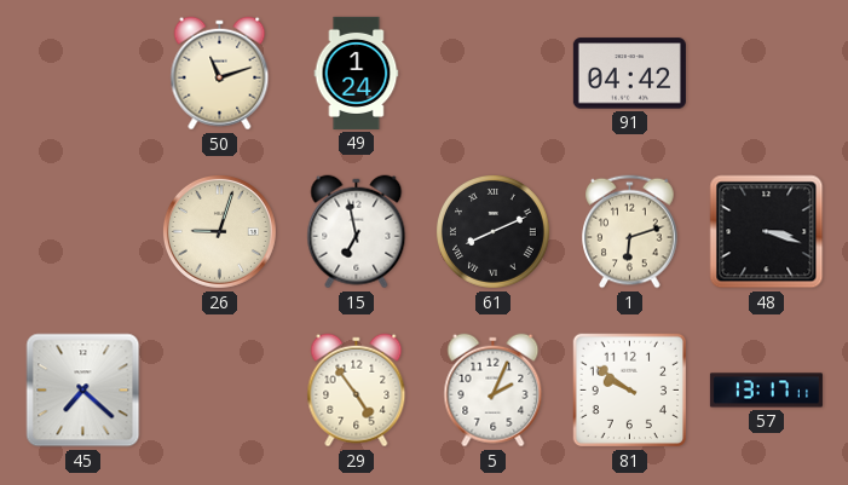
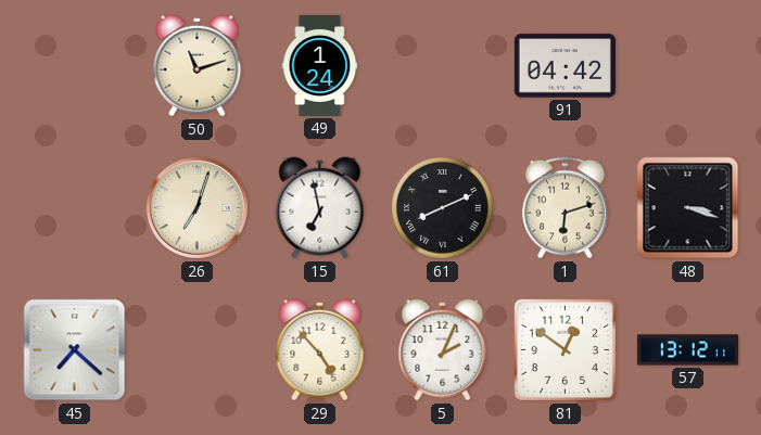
26: 9:03 -> 7:03
29: 4:54 -> 4:53
81: 9:51 -> 12:51
57: 13:17 -> 13:12
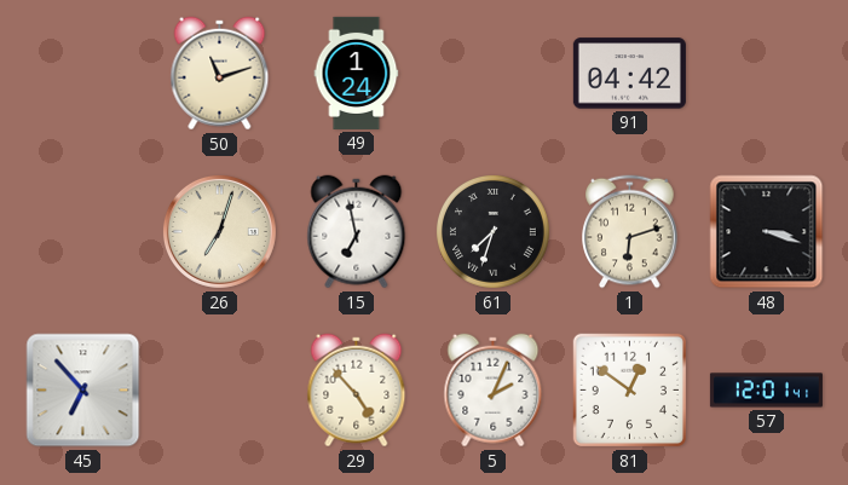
61: 8:11 -> 7:33
45: 7:22 -> 6:53
57: 13:12 -> 12:01
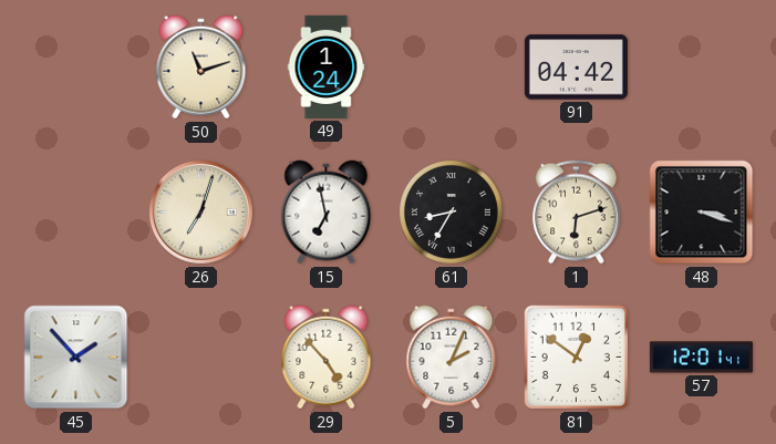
61: 7:33 -> 8:35
45: 6:53 -> 1:53
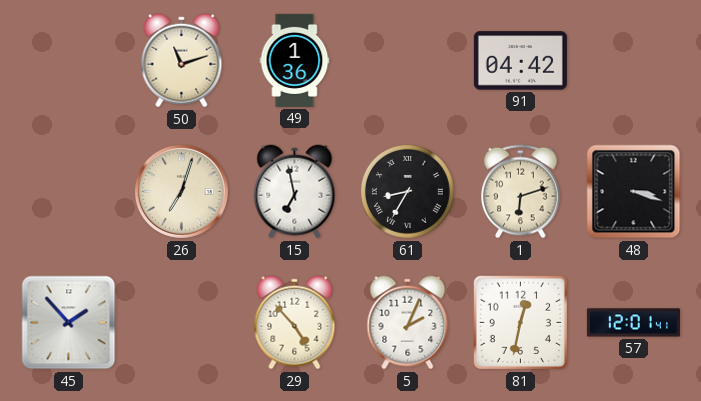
49: 1:24 -> 1:36
81: 12:51 -> 12:32
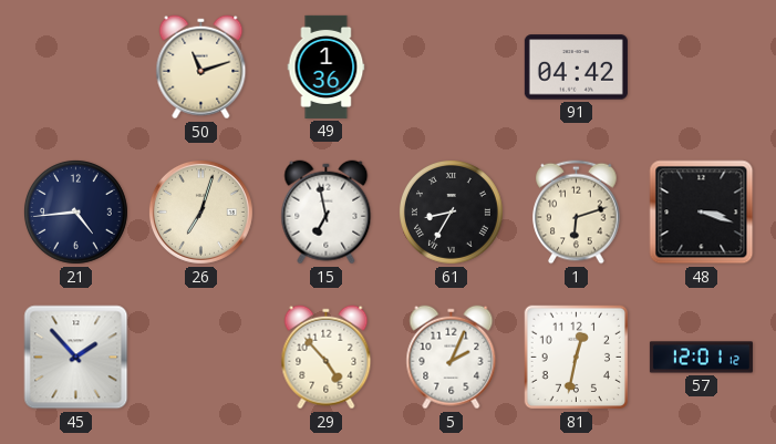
21: none -> 4:44
57: 12:01:41 -> 12:01:12
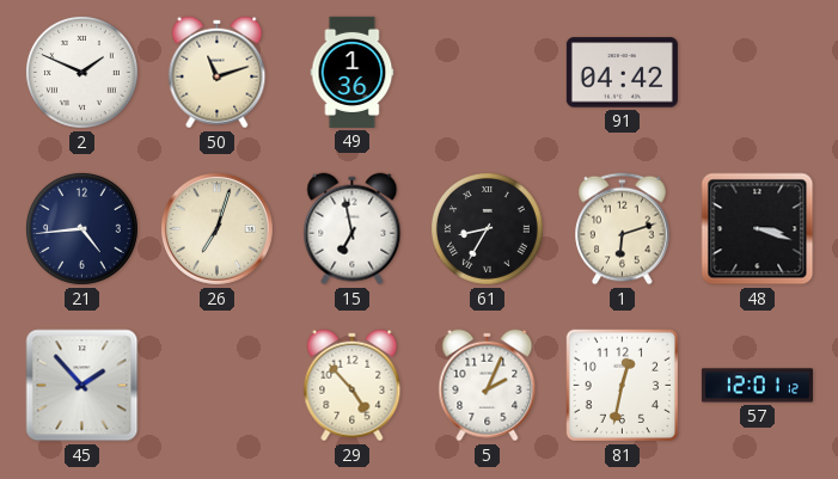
2: none -> 1:49
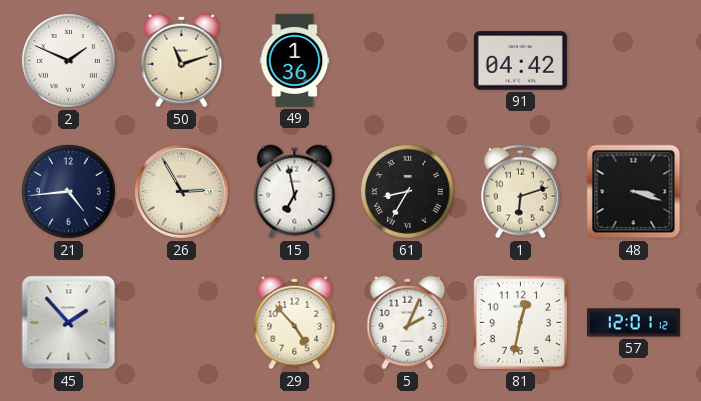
26: 7:03 -> 2:55
